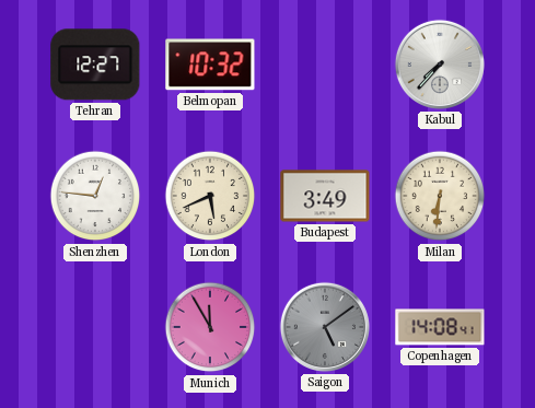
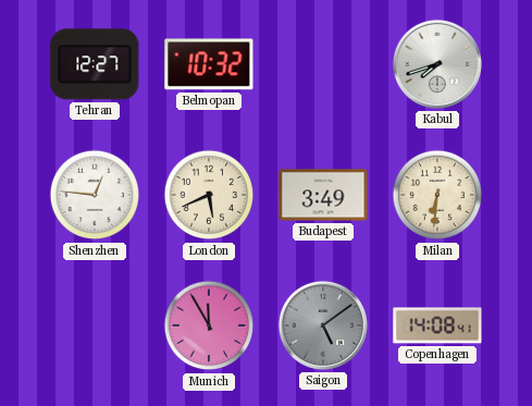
Kabul: 7:37 -> 7:42
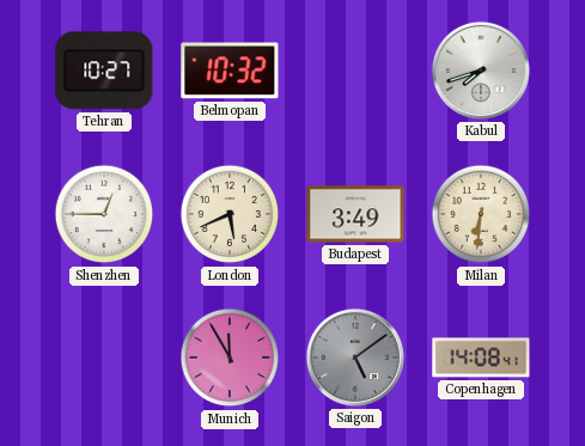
Tehran: 12:27 -> 10:27
Shenzhen: 12:46 -> 12:45
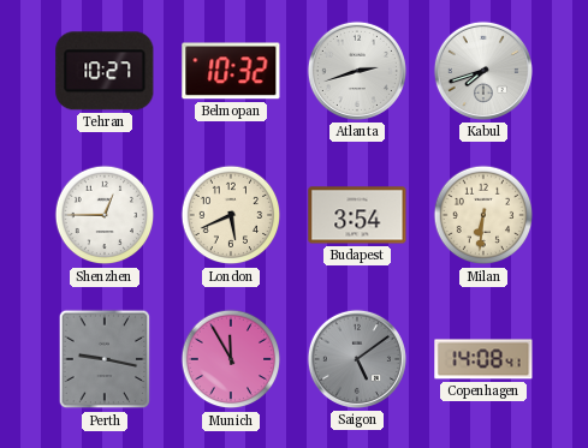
Atlanta: none -> 2:42
Budapest: 3:49 -> 3:54
Perth: none -> 9:17
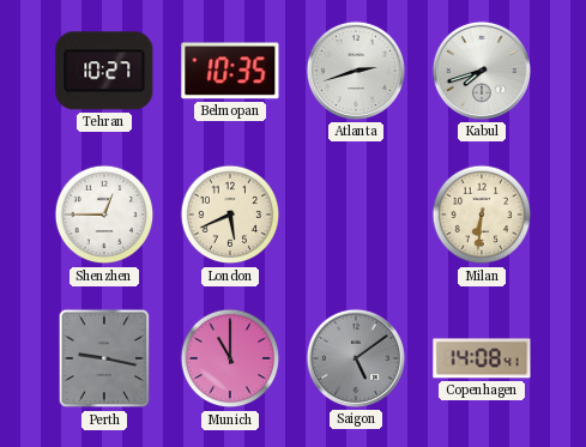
Belmopan: 10:32 -> 10:35
Budapest: 3:54 -> none
Munich: 11:55 -> 11:00
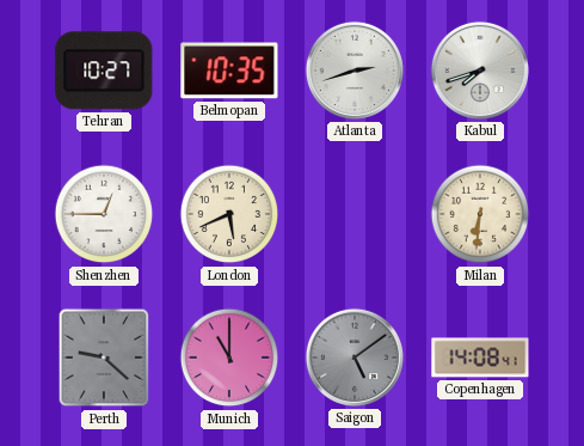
Perth: 9:17 -> 9:22
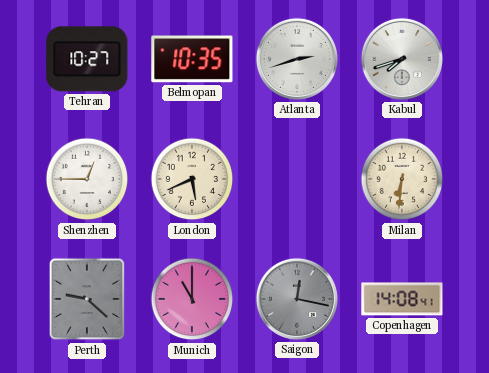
Saigon: 5:09 -> 12:17
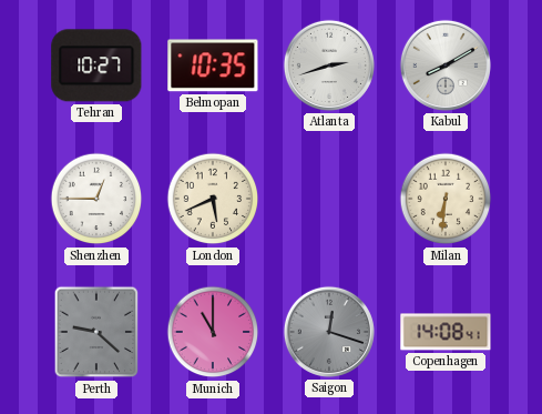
Kabul: 7:42 -> 8:10
Saigon: 12:17 -> 12:18
